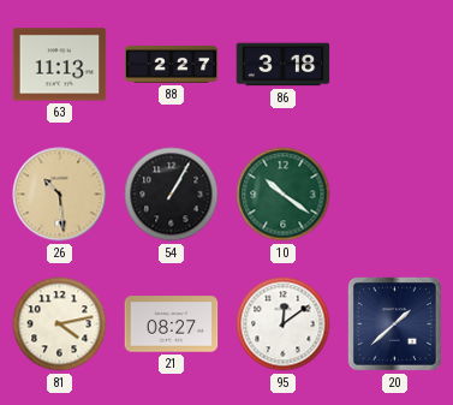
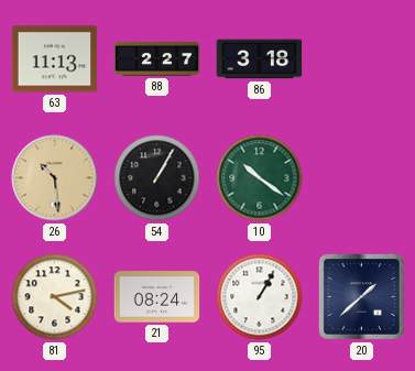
21: 08:27 -> 08:24
95: 12:09 -> 1:05
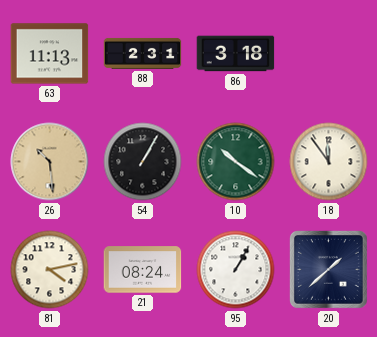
88: 2:27 -> 2:31
18: none -> 11:54
